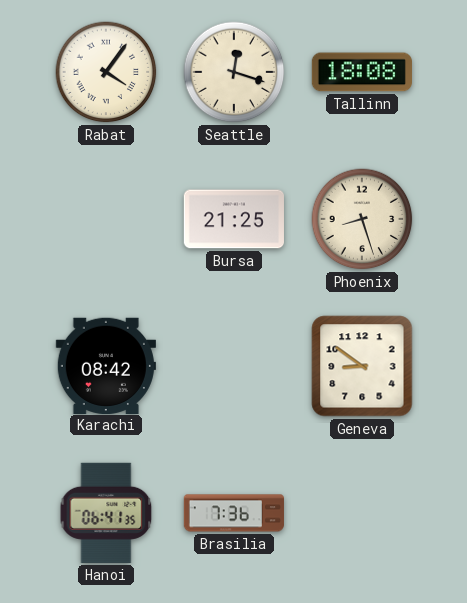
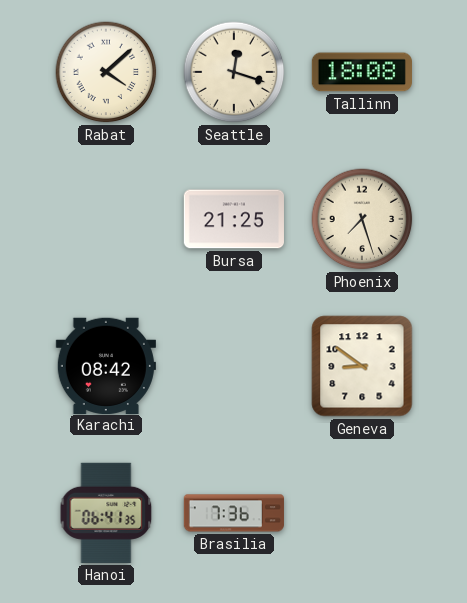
Rabat: 4:06 -> 4:08
Phoenix: 8:27 -> 7:27
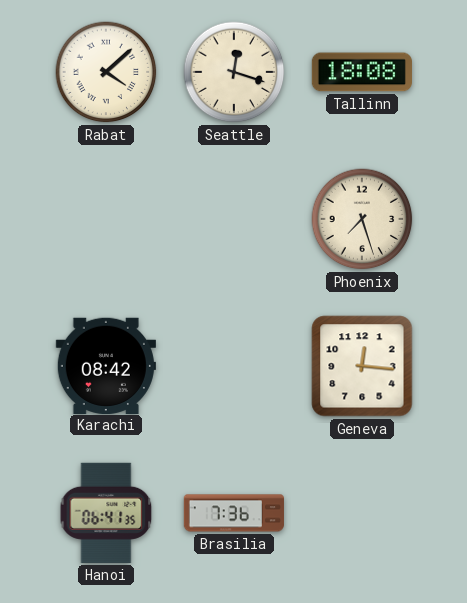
Bursa: 21:25 -> none
Geneva: 8:51 -> 12:16
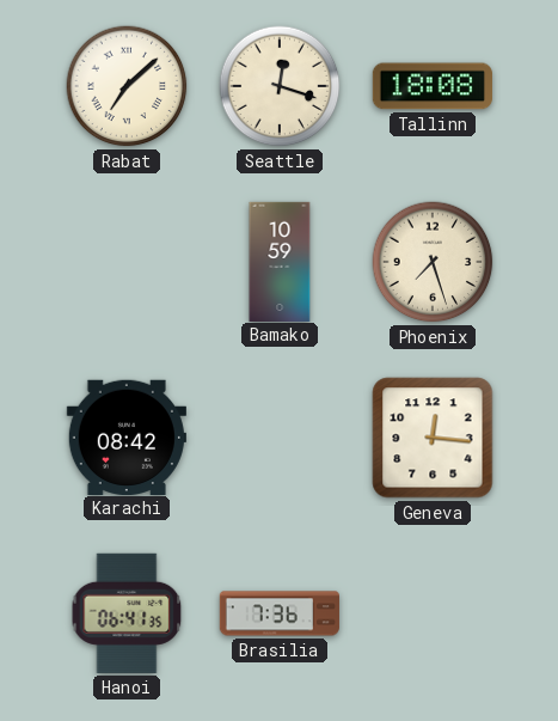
Rabat: 4:08 -> 7:08
Bamako: none -> 10:59
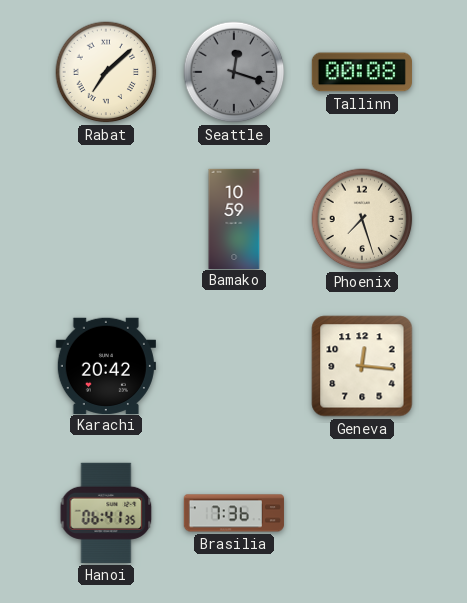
Seattle dial: cream -> grey
Tallinn: 18:08 -> 00:08
Karachi: 08:42 -> 20:42
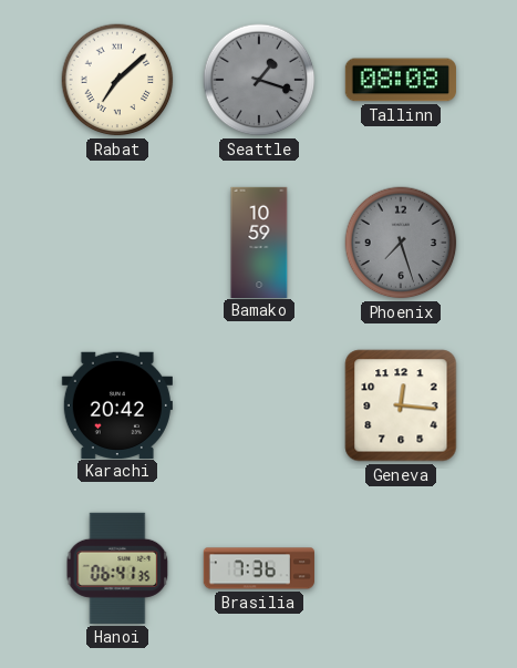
Seattle: 12:18 -> 1:18
Tallinn: 00:08 -> 08:08
Phoenix dial: cream -> grey
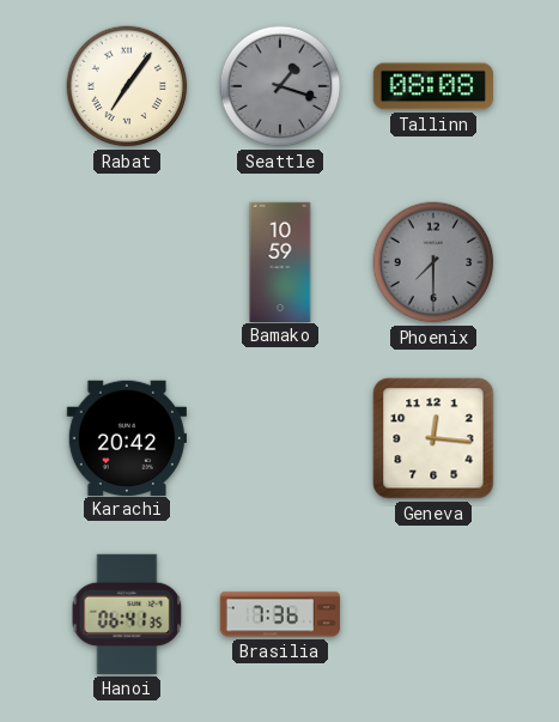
Rabat: 7:08 -> 7:06
Phoenix: 7:27 -> 7:30
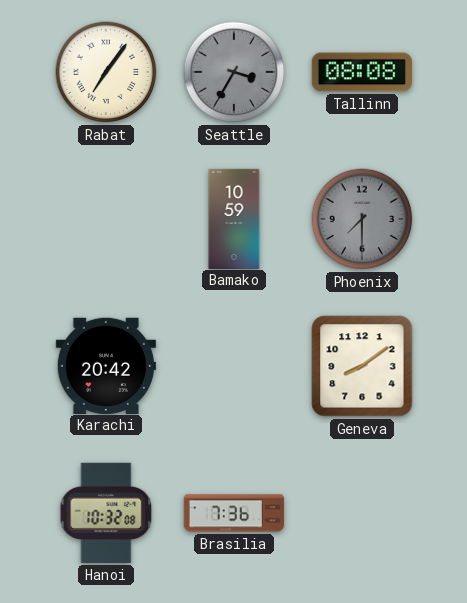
Seattle: 1:18 -> 3:35
Geneva: 12:16 -> 8:09
Hanoi: 06:41 -> 10:32
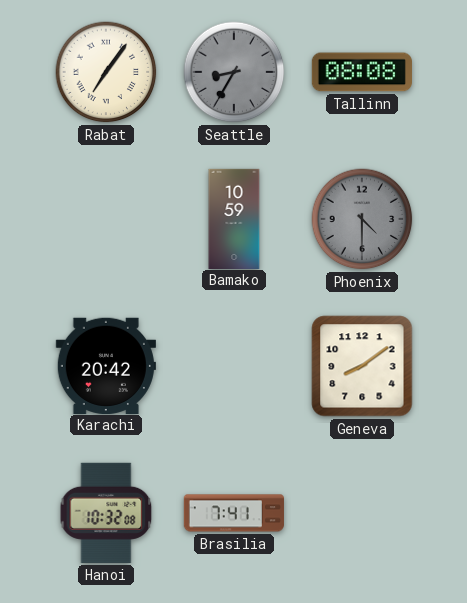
Seattle: 3:35 -> 8:35
Phoenix: 7:30 -> 4:30
Brasilia: 7:36 -> 7:41
